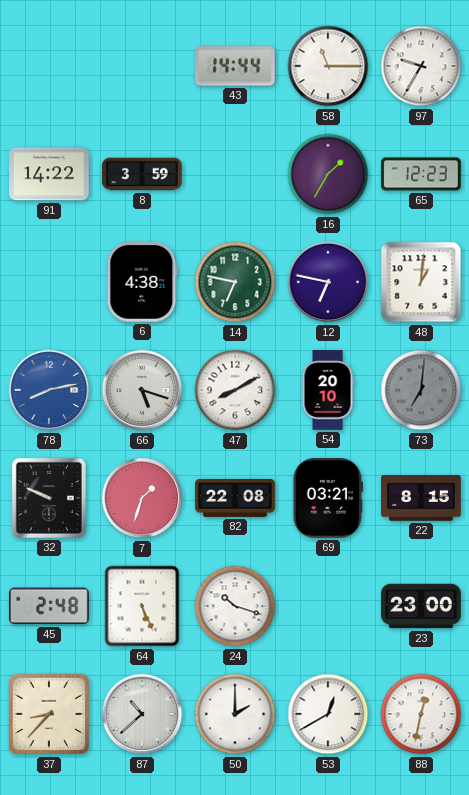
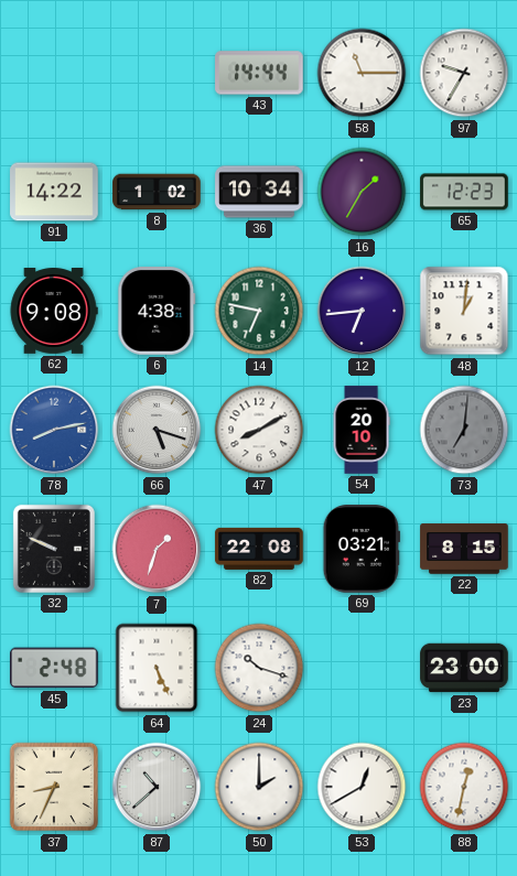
8: 3:59 -> 1:02
36: none -> 10:34
62: none -> 9:08
12: 6:47 -> 6:44
37: 8:37 -> 8:34
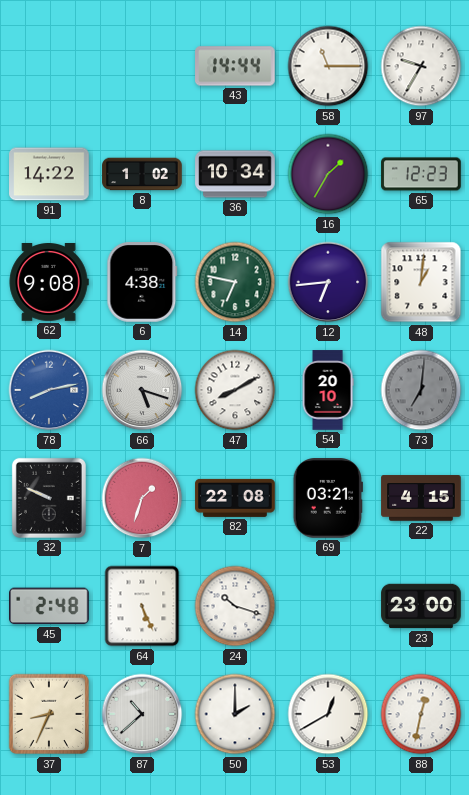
22: 8:15 -> 4:15
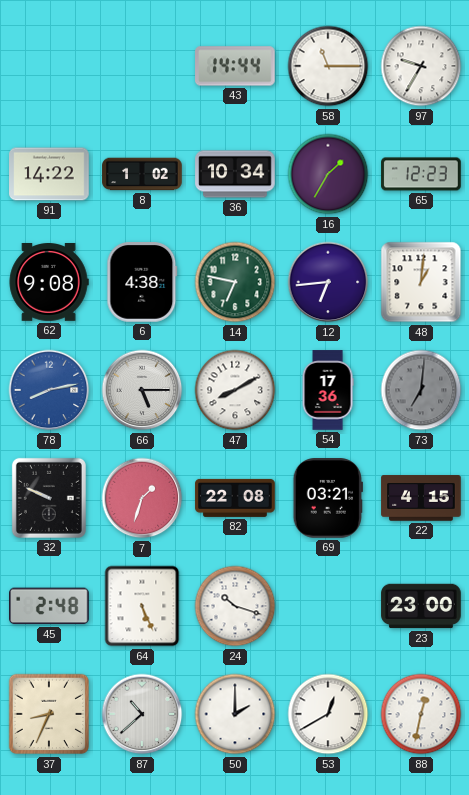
66: 5:18 -> 5:15
54: 20:10 -> 17:36
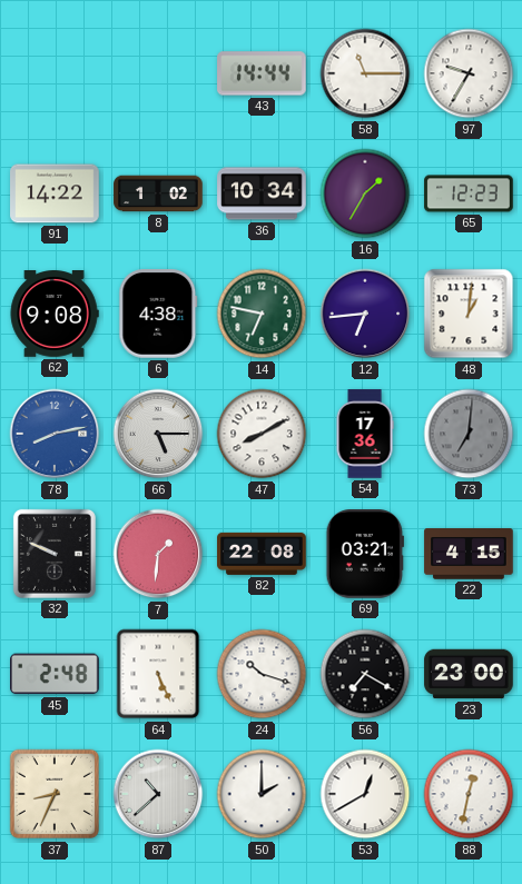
7: 1:33 -> 1:31
56: none -> 7:20
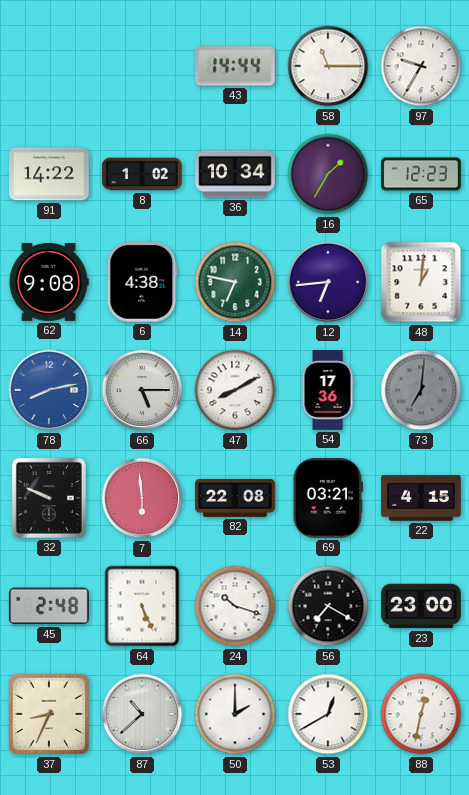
7: 1:31 -> 5:59
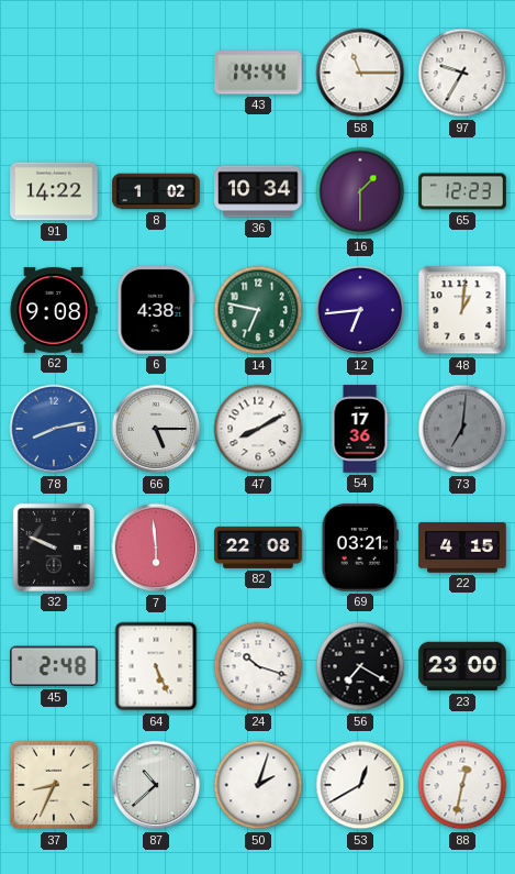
16: 1:35 -> 1:30
50: 2:00 -> 2:03
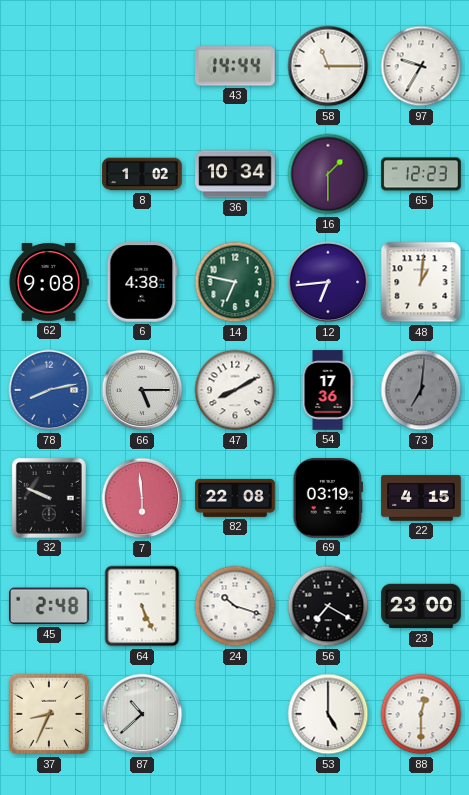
91: 14:22 -> none
69: 03:21 -> 03:19
50: 2:03 -> none
53: 12:40 -> 5:00
88: 12:32 -> 12:30
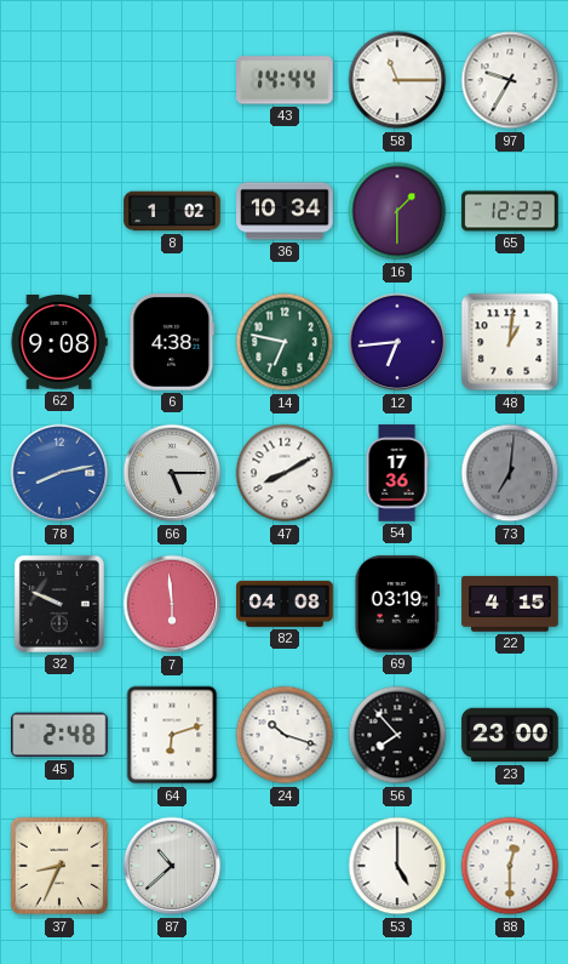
82: 22:08 -> 04:08
64: 5:26 -> 6:12
56: 7:20 -> 7:53
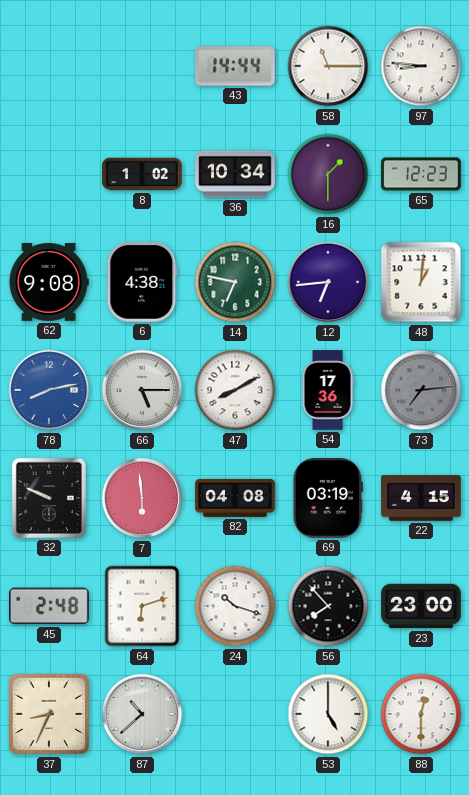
97: 9:35 -> 8:46
73: 7:01 -> 7:14
